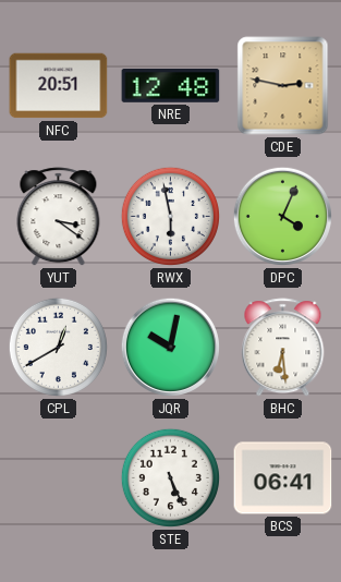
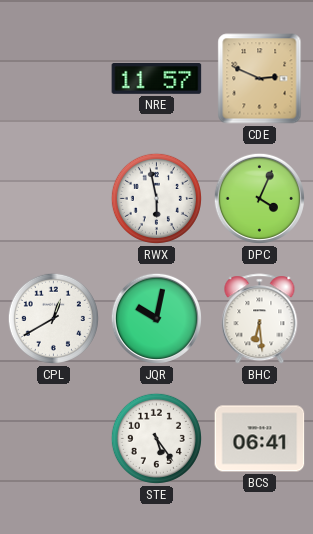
NFC: 20:51 -> none
NRE: 12:48 -> 11:57
CDE: 2:47 -> 2:49
YUT: 3:21 -> none
STE: 5:26 -> 5:24
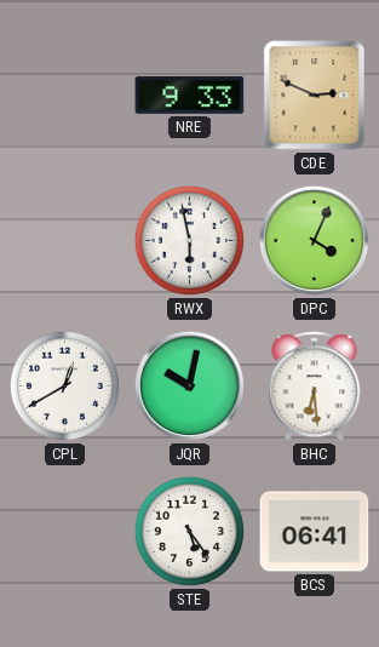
NRE: 11:57 -> 9:33
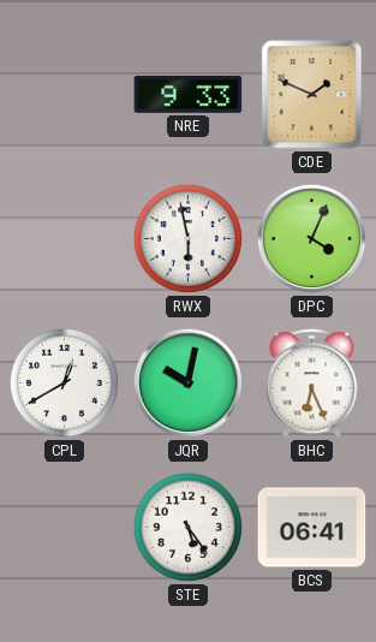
CDE: 2:49 -> 1:49
BHC: 6:29 -> 6:26
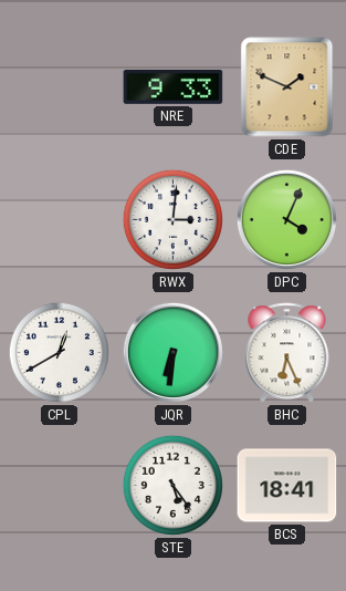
RWX: 5:58 -> 3:01
JQR: 10:02 -> 6:31
BCS: 06:41 -> 18:41
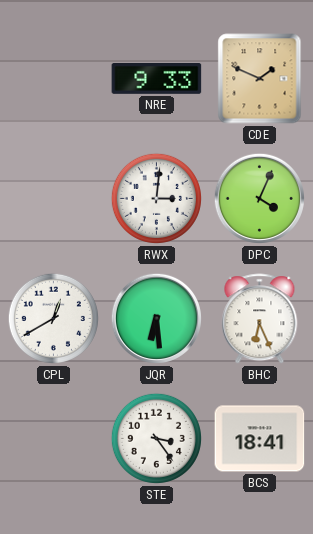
JQR: 6:31 -> 6:29
STE: 5:24 -> 3:24
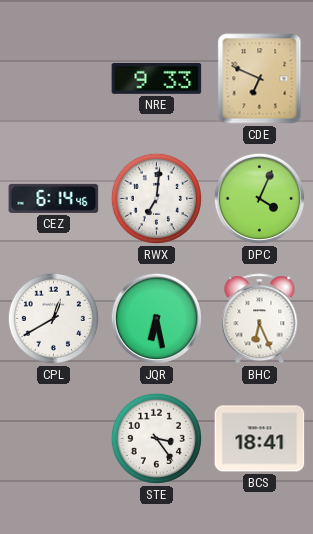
CDE: 1:49 -> 6:49
CEZ: none -> 6:14
RWX: 3:01 -> 7:01
JQR: 6:29 -> 6:28
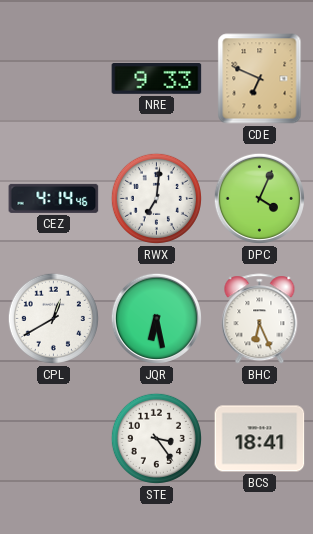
CEZ: 6:14 -> 4:14
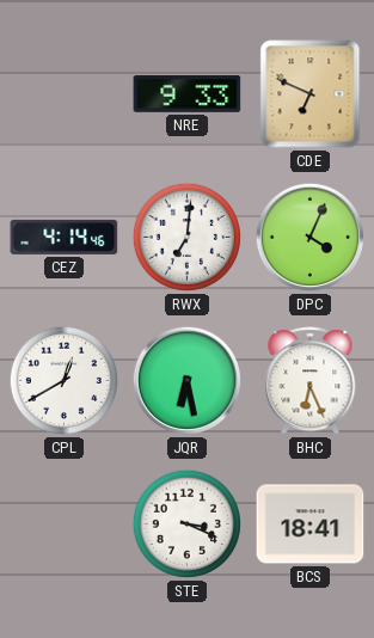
STE: 3:24 -> 3:19
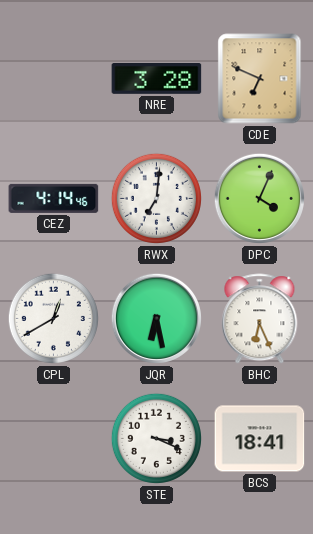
NRE: 9:33 -> 3:28
